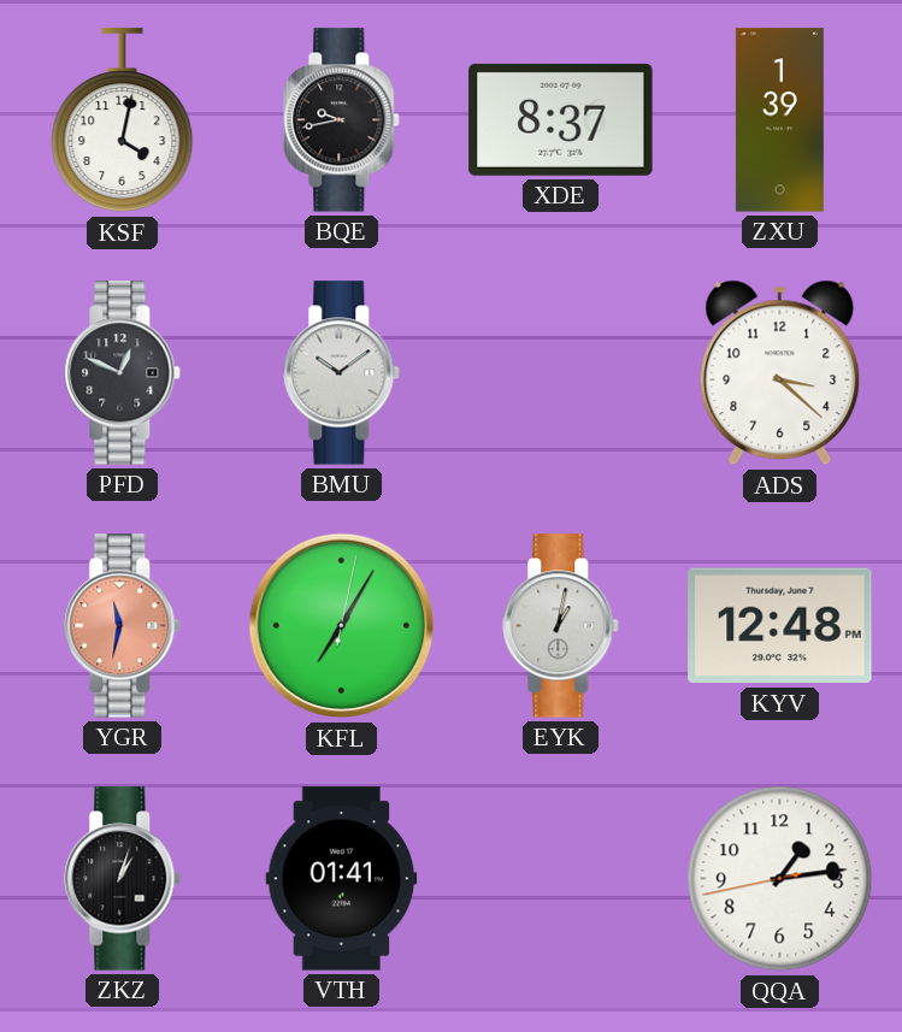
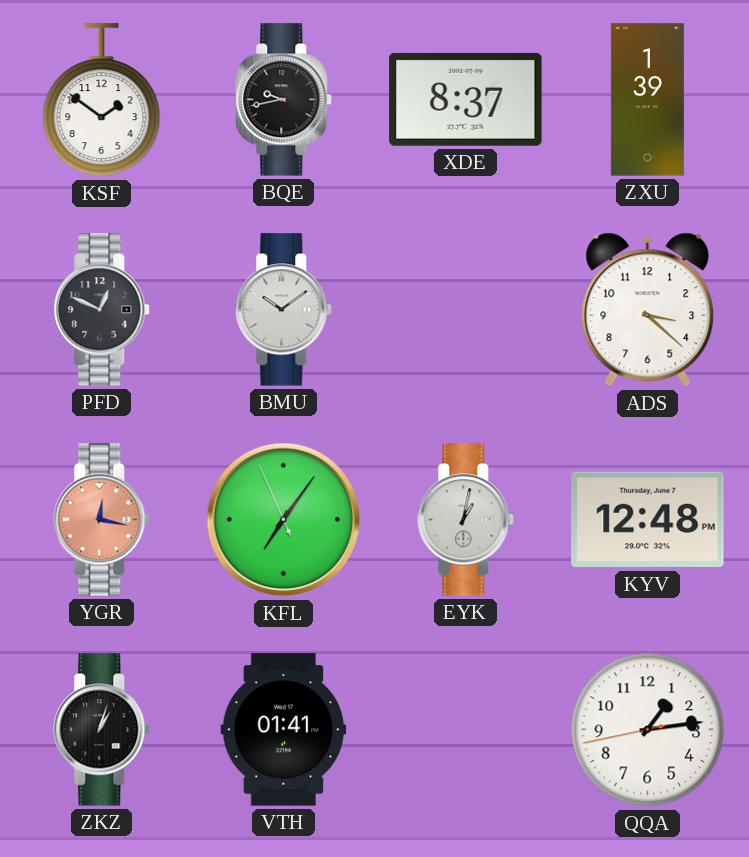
KSF: 4:02 -> 1:51
YGR: 11:32 -> 12:17
KFL: 7:05:02 -> 7:05:56
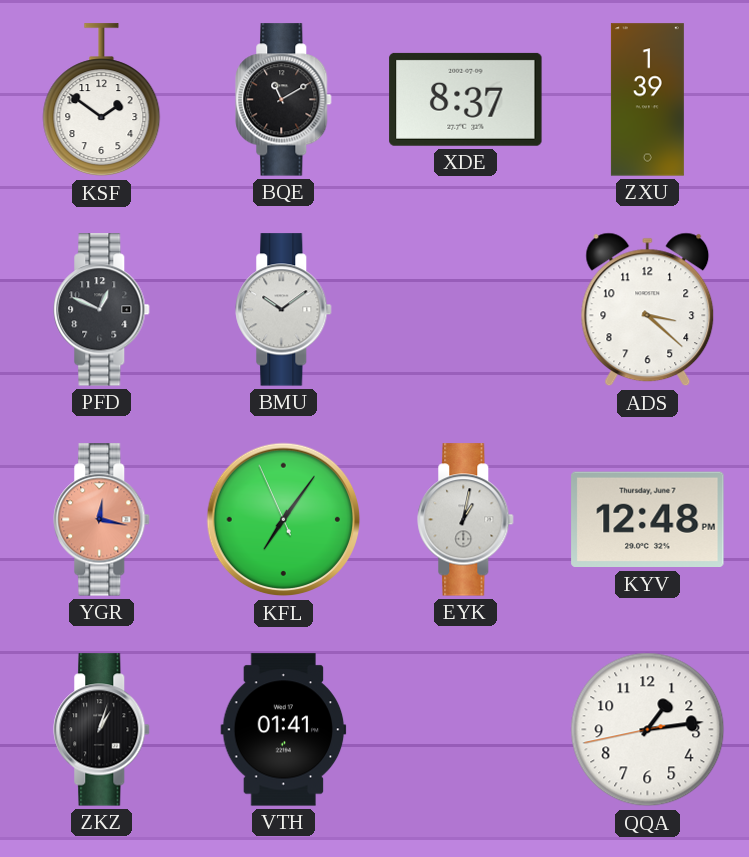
BQE: 9:43 -> 11:10
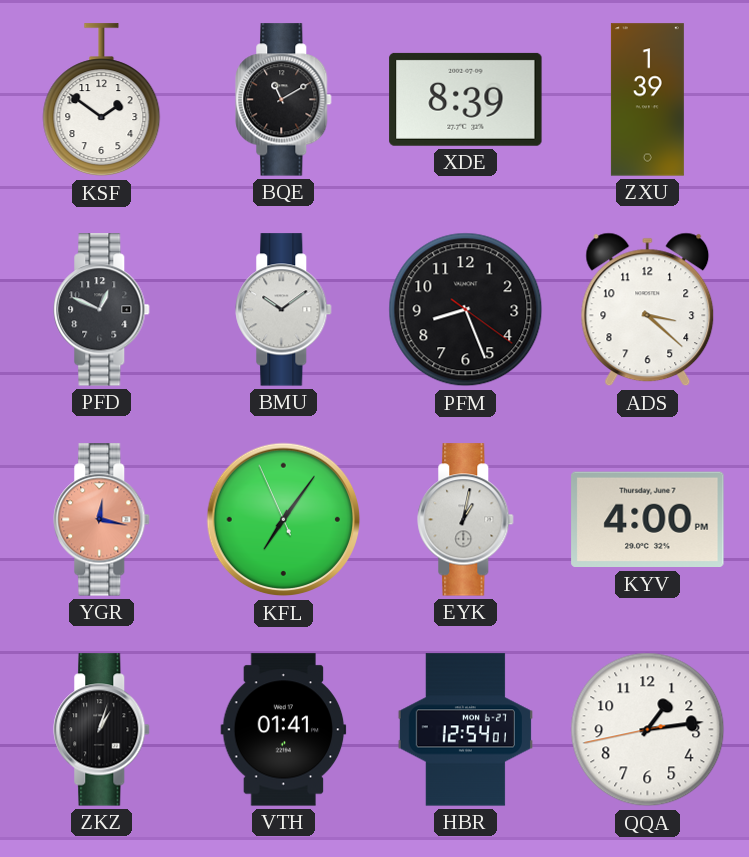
XDE: 8:37 -> 8:39
PFM: none -> 8:26
KYV: 12:48 -> 4:00
HBR: none -> 12:54
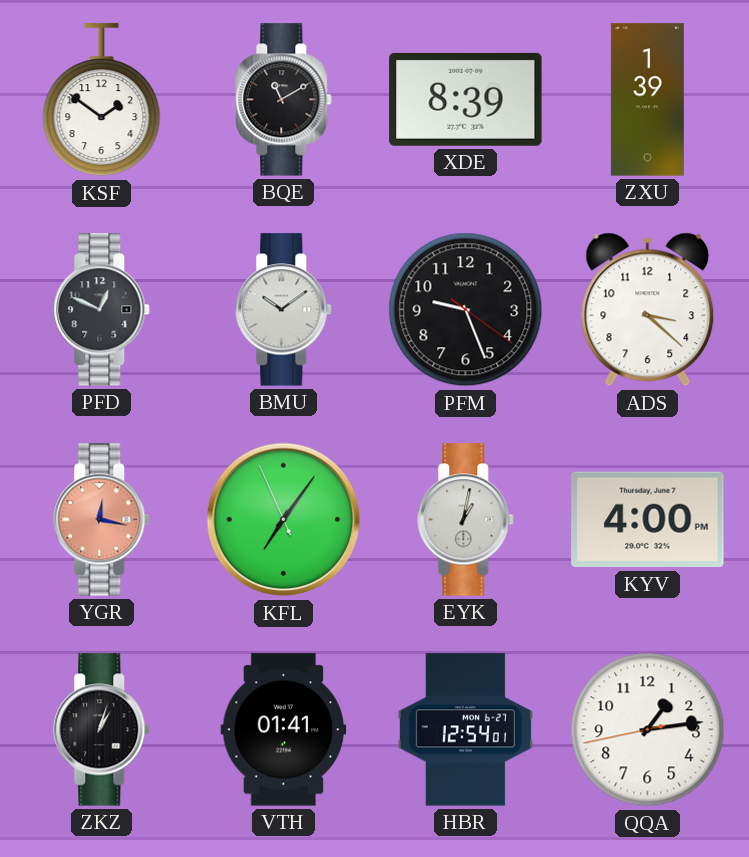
PFM: 8:26 -> 9:26
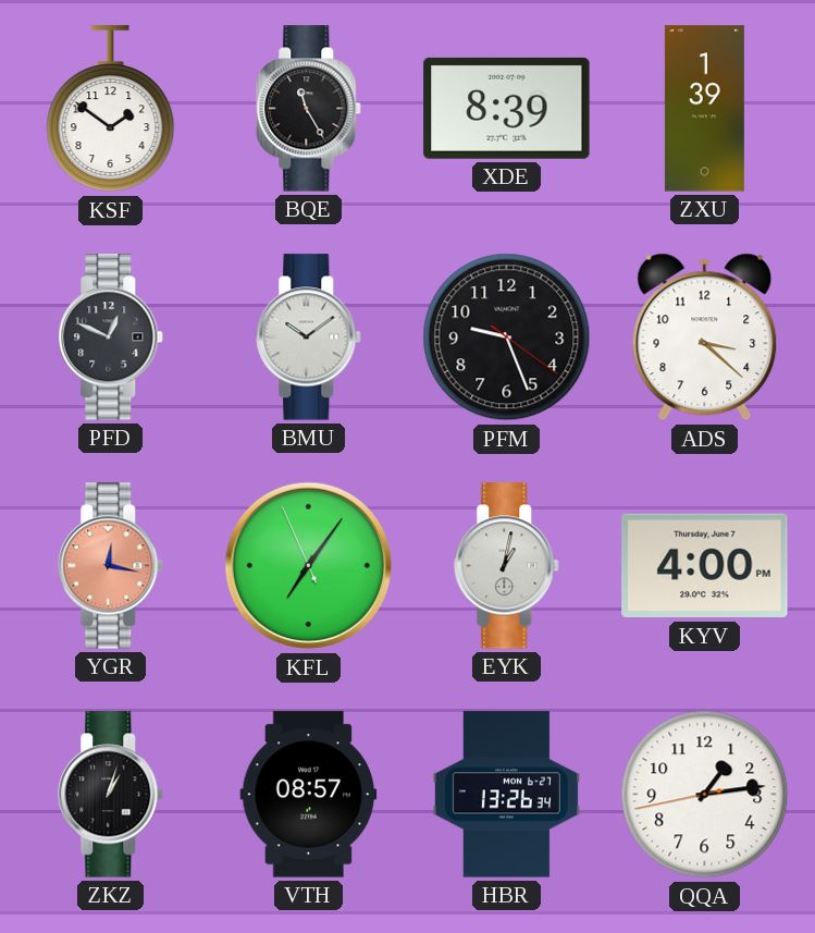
BQE: 11:10 -> 11:25
VTH: 01:41 -> 08:57
HBR: 12:54 -> 13:26
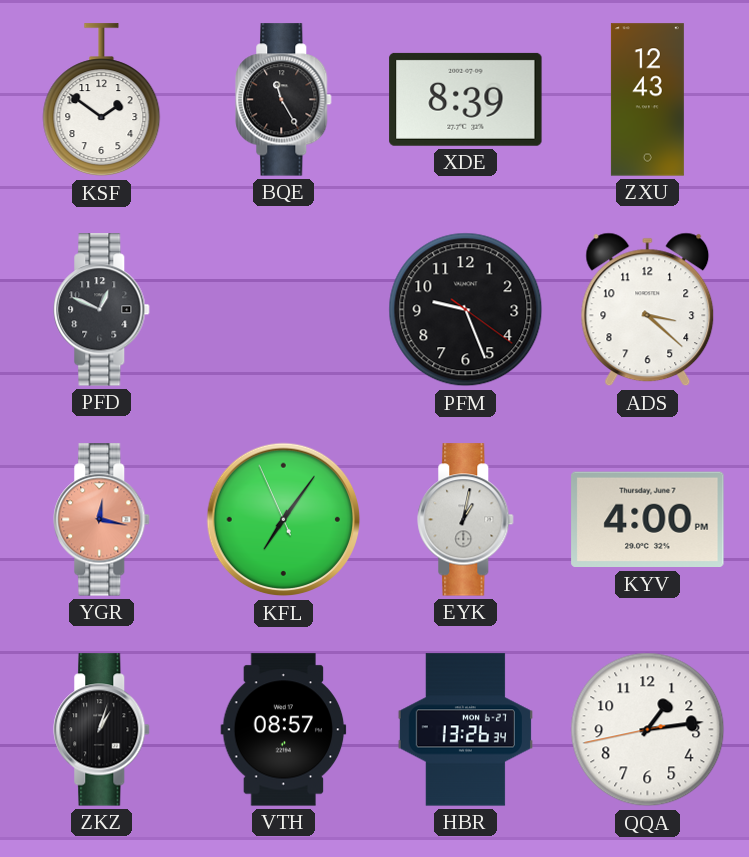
ZXU: 1:39 -> 12:43
BMU: 10:09 -> none
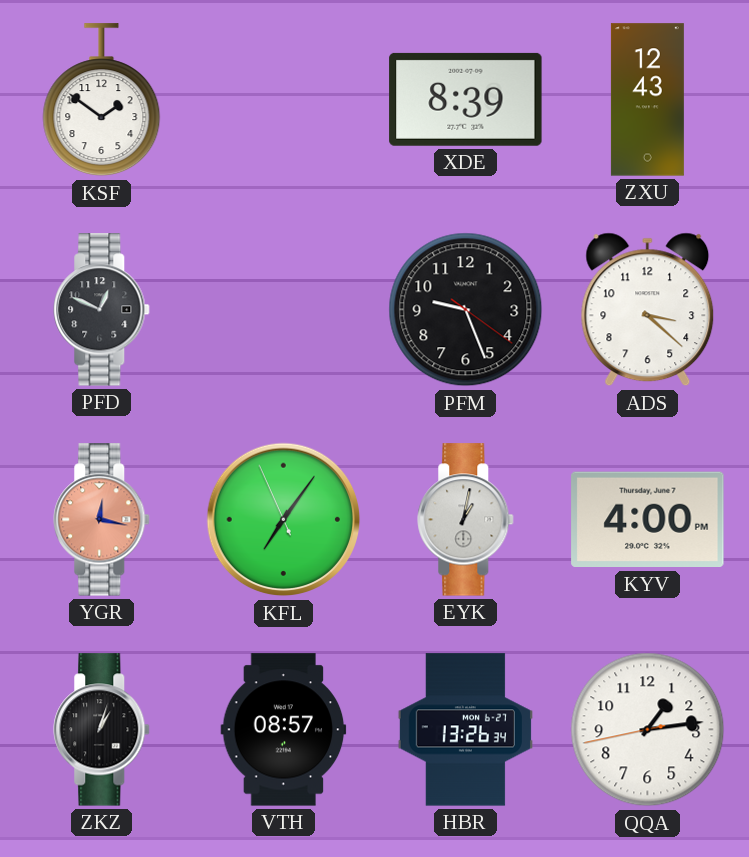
BQE: 11:25 -> none
